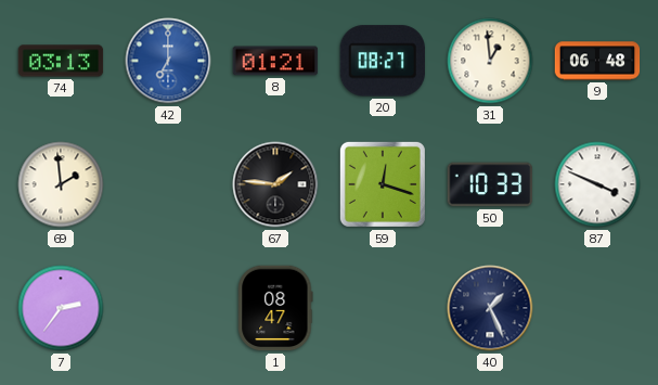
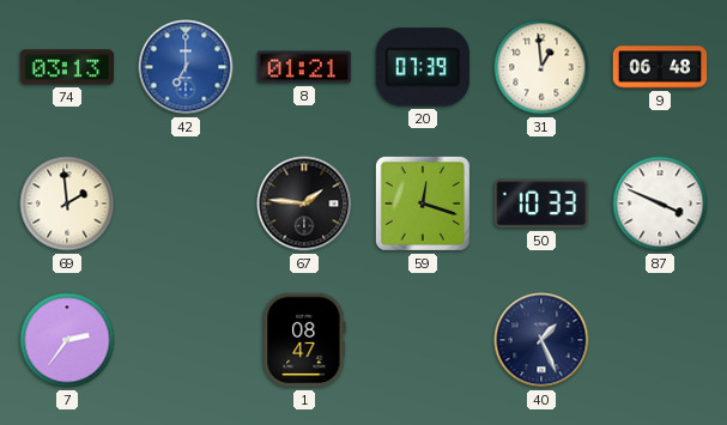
20: 08:27 -> 07:39
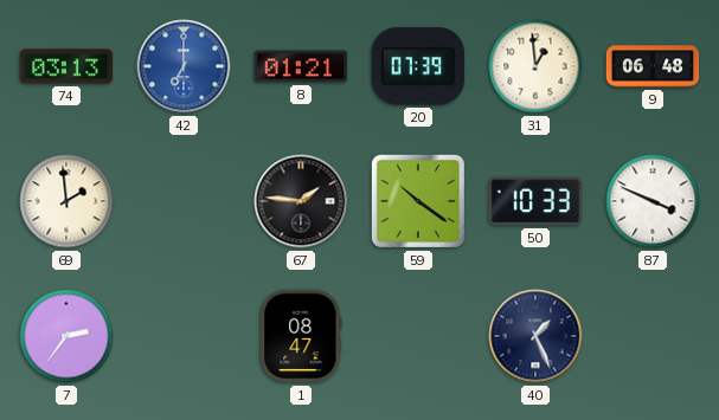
59: 12:18 -> 10:21
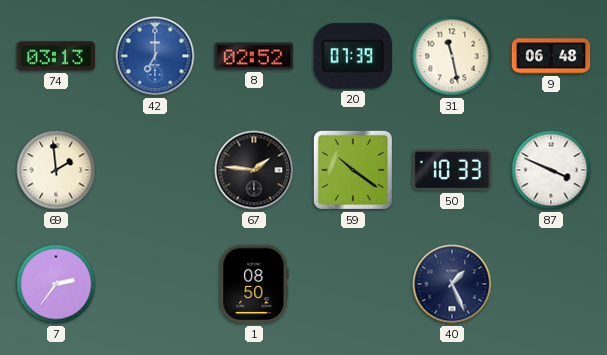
8: 01:21 -> 02:52
31: 12:59 -> 11:28
1: 08:47 -> 08:50
